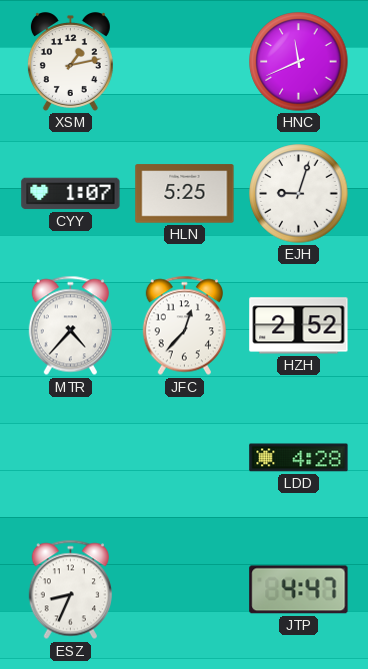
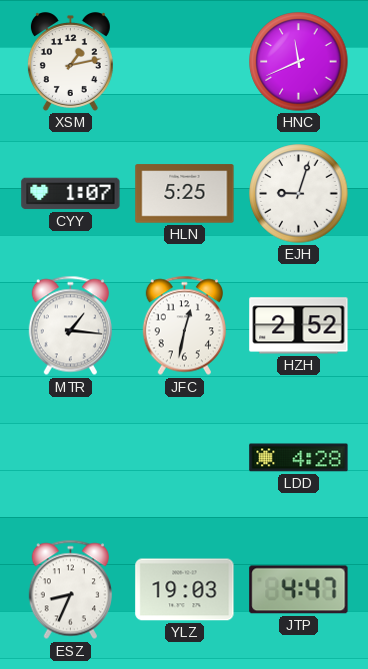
MTR: 4:37 -> 1:16
JFC: 12:37 -> 12:32
YLZ: none -> 19:03
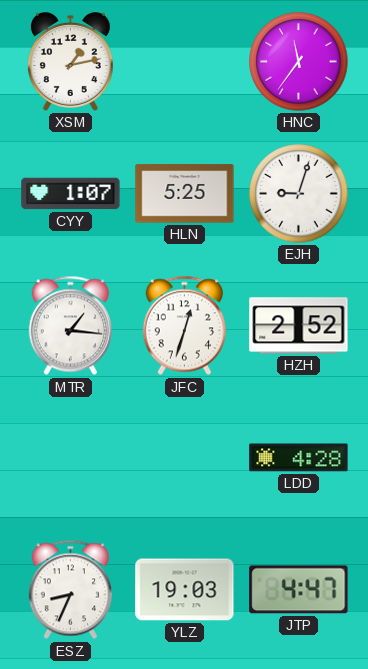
HNC: 11:41 -> 11:36
JFC: 12:32 -> 12:33
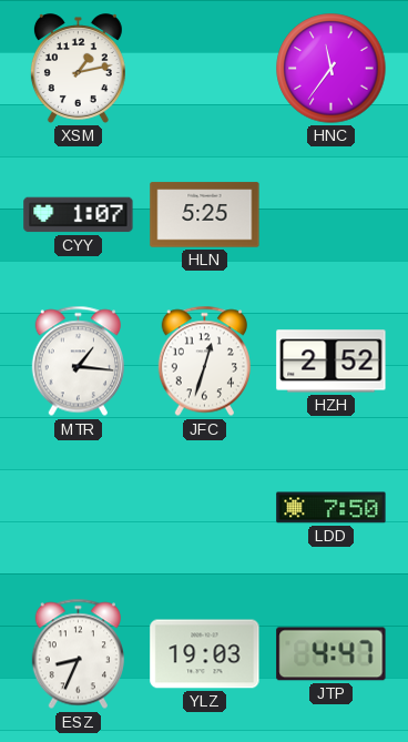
EJH: 9:03 -> none
LDD: 4:28 -> 7:50
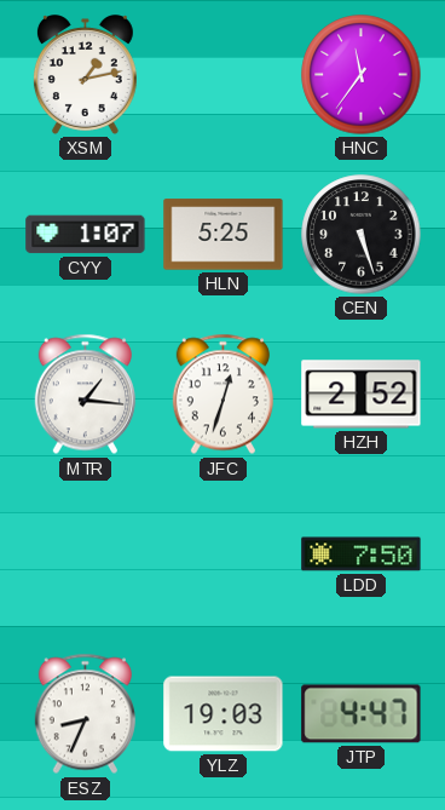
CEN: none -> 5:27
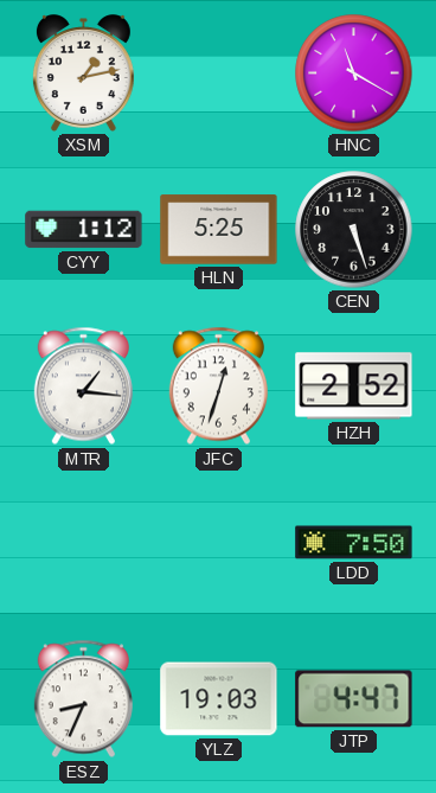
HNC: 11:36 -> 11:20
CYY: 1:07 -> 1:12
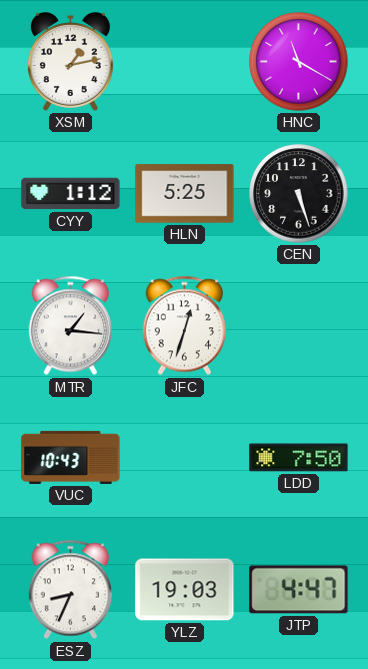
HZH: 2:52 -> none
VUC: none -> 10:43
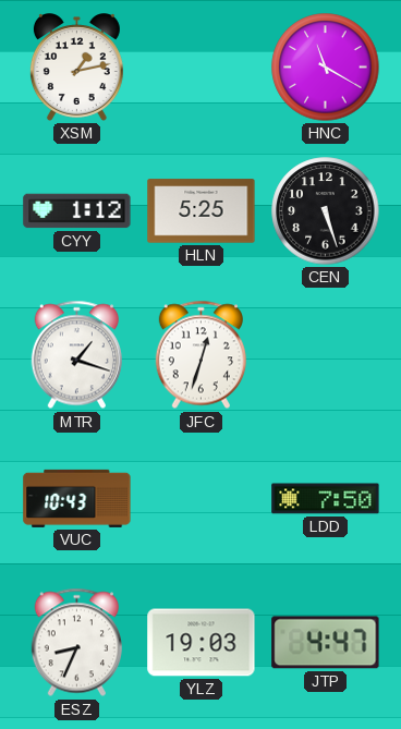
MTR: 1:16 -> 1:18
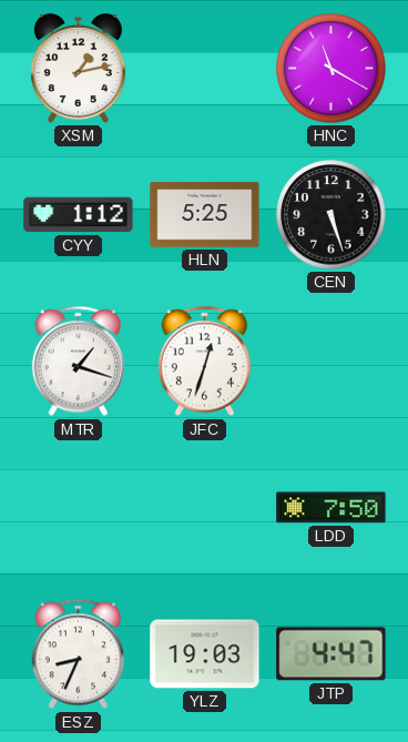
VUC: 10:43 -> none
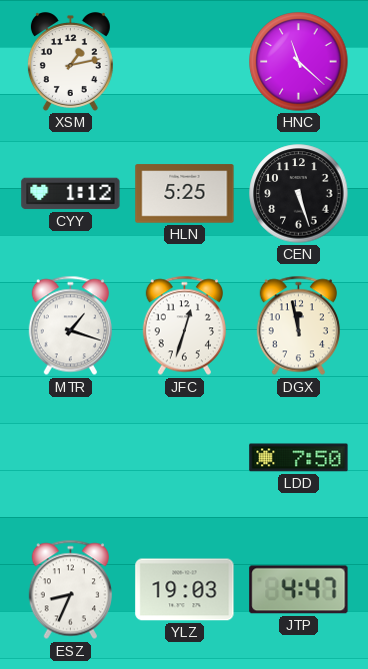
HNC: 11:20 -> 11:22
DGX: none -> 11:58
